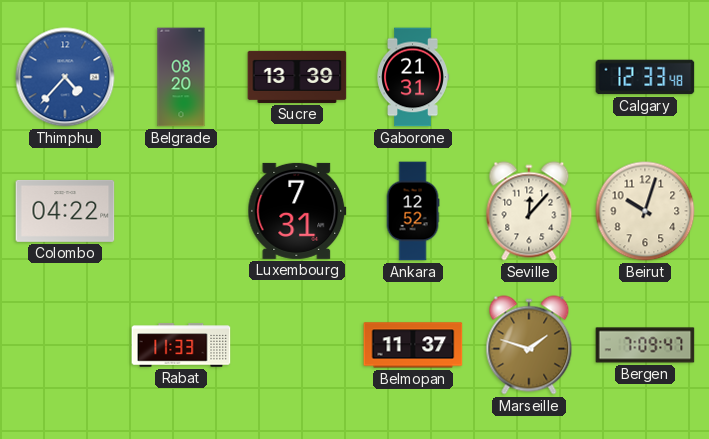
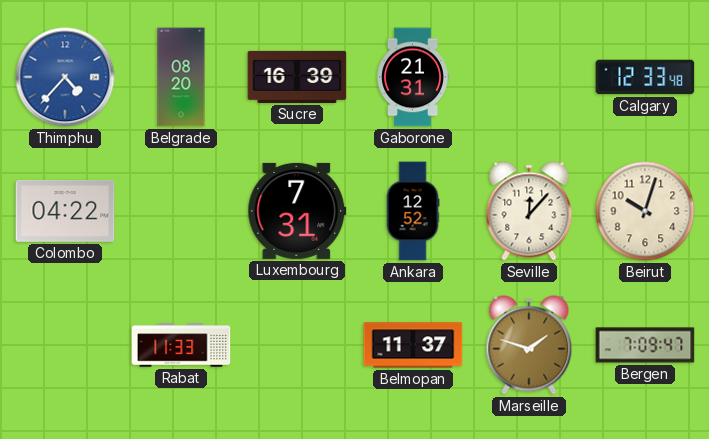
Sucre: 13:39 -> 16:39
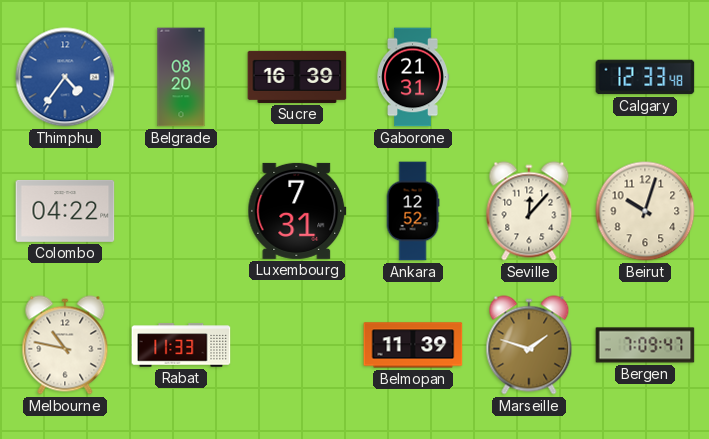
Thimphu: 4:37 -> 4:36
Melbourne: none -> 10:47
Belmopan: 11:37 -> 11:39
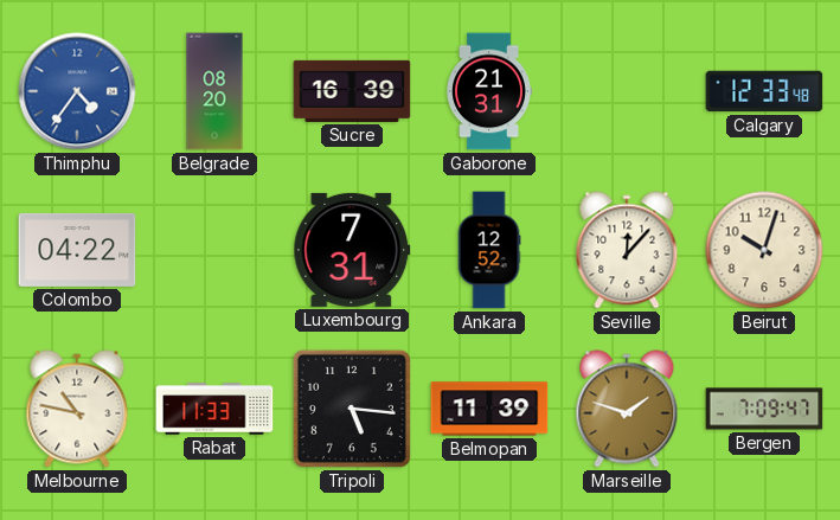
Tripoli: none -> 5:16
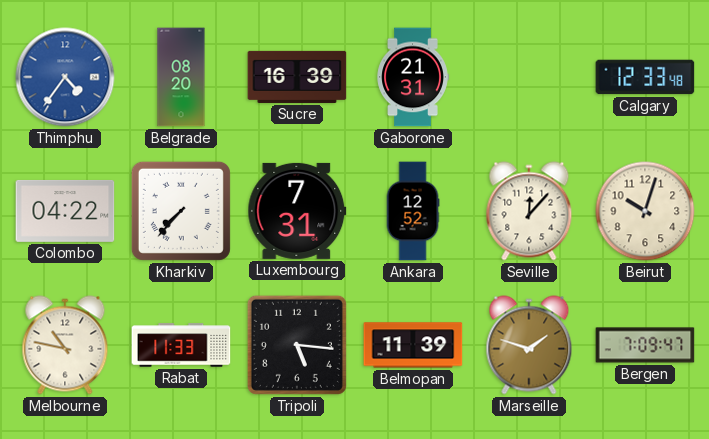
Kharkiv: none -> 7:37
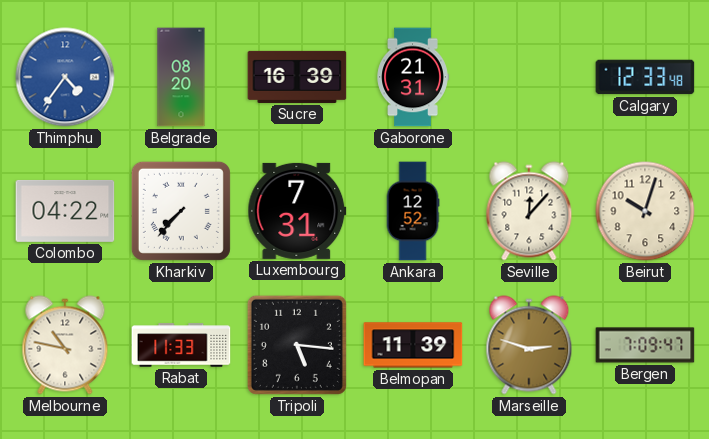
Marseille: 1:48 -> 2:48
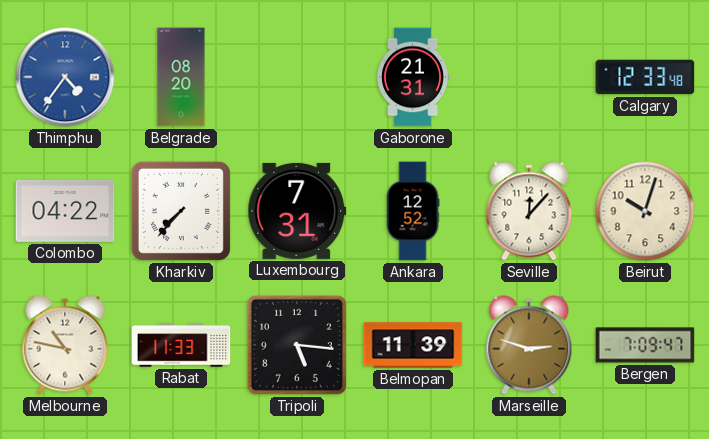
Sucre: 16:39 -> none
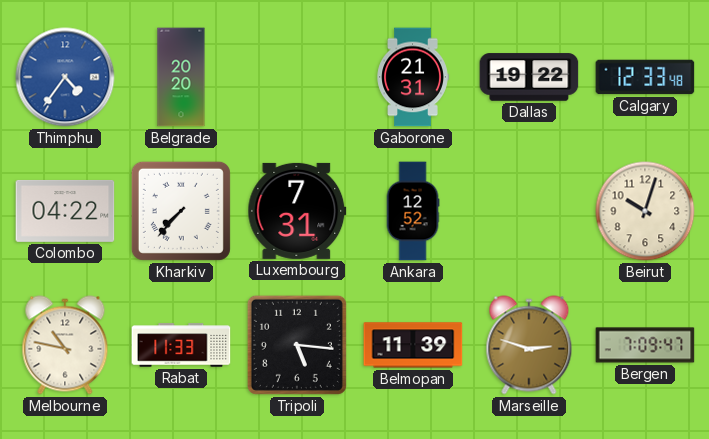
Belgrade: 08:20 -> 20:20
Dallas: none -> 19:22
Seville: 12:07 -> none
